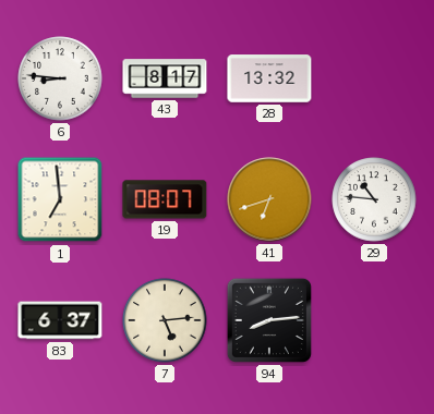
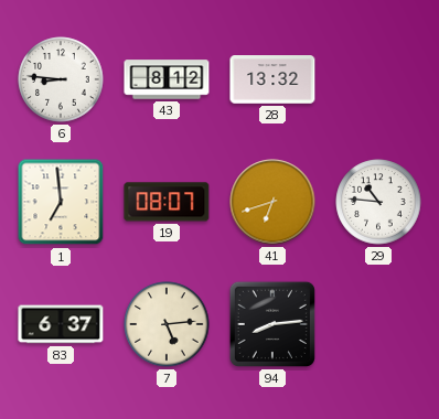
43: 8:17 -> 8:12
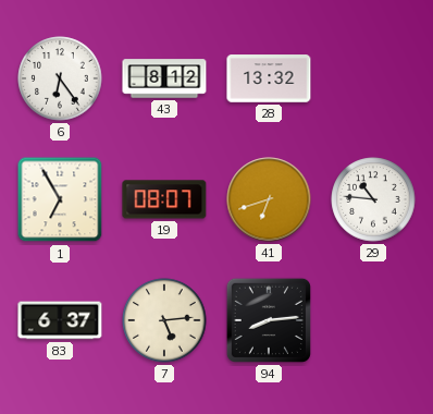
6: 8:46 -> 6:24
1: 6:59 -> 6:55
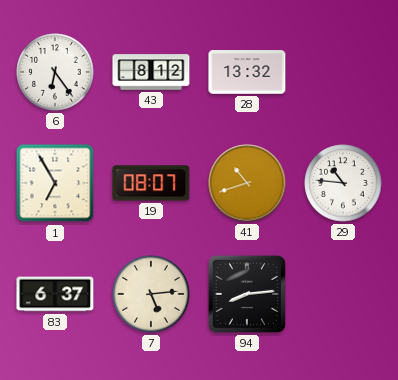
41: 6:42 -> 10:42
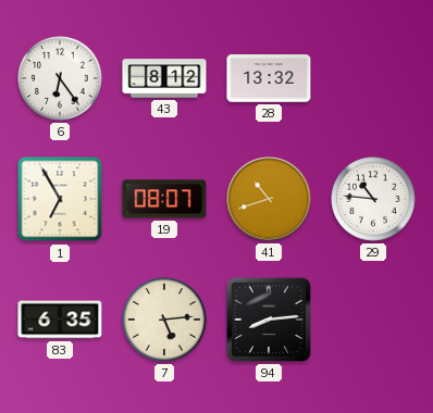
83: 6:37 -> 6:35
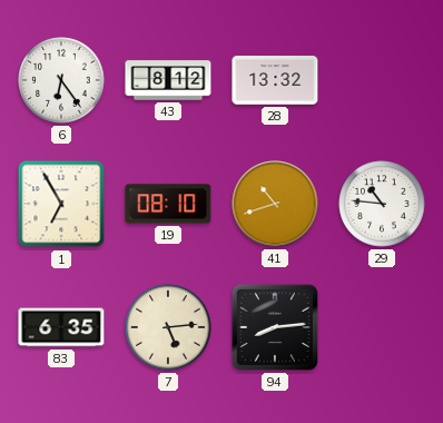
19: 08:07 -> 08:10
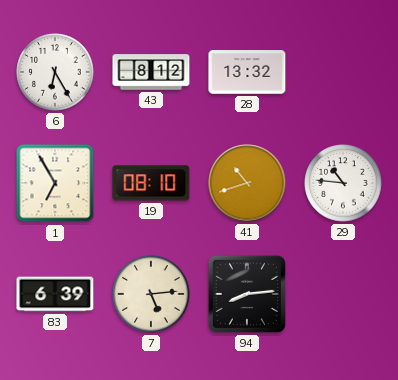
6: 6:24 -> 6:25
83: 6:35 -> 6:39
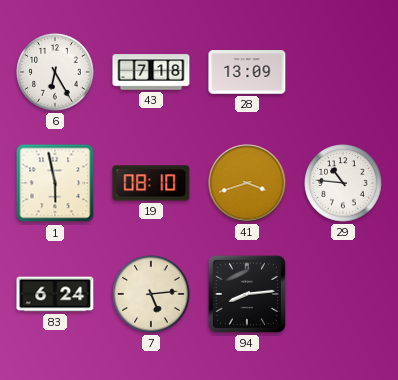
43: 8:12 -> 7:18
28: 13:32 -> 13:09
1: 6:55 -> 5:58
41: 10:42 -> 3:42
83: 6:39 -> 6:24
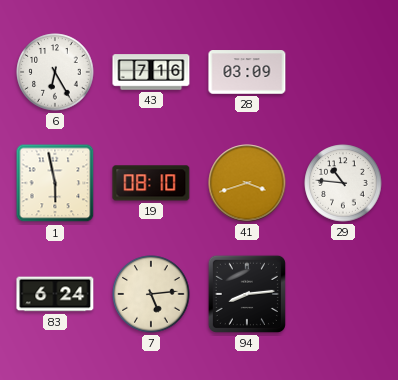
43: 7:18 -> 7:16
28: 13:09 -> 03:09
